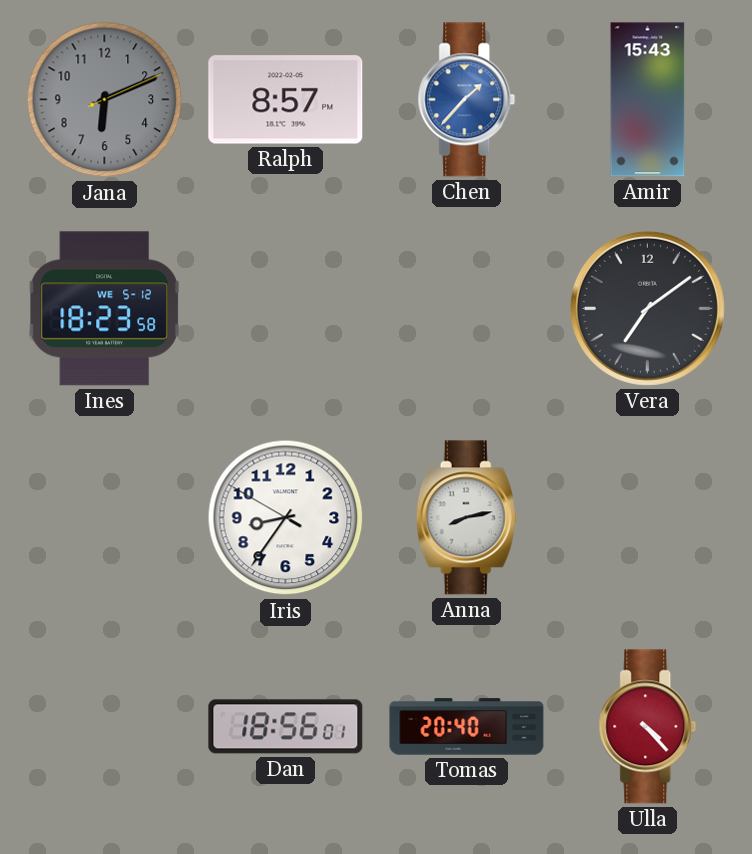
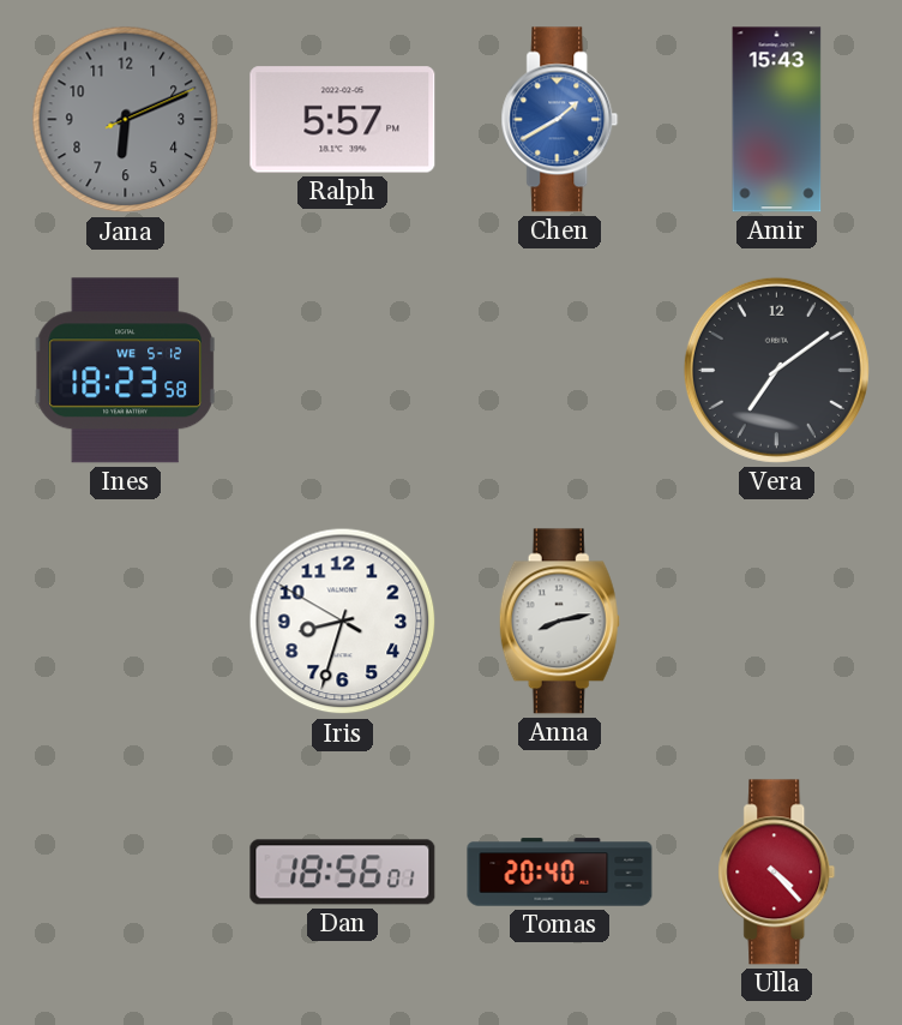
Ralph: 8:57 -> 5:57
Chen: 1:37 -> 1:40
Iris: 8:35 -> 8:32
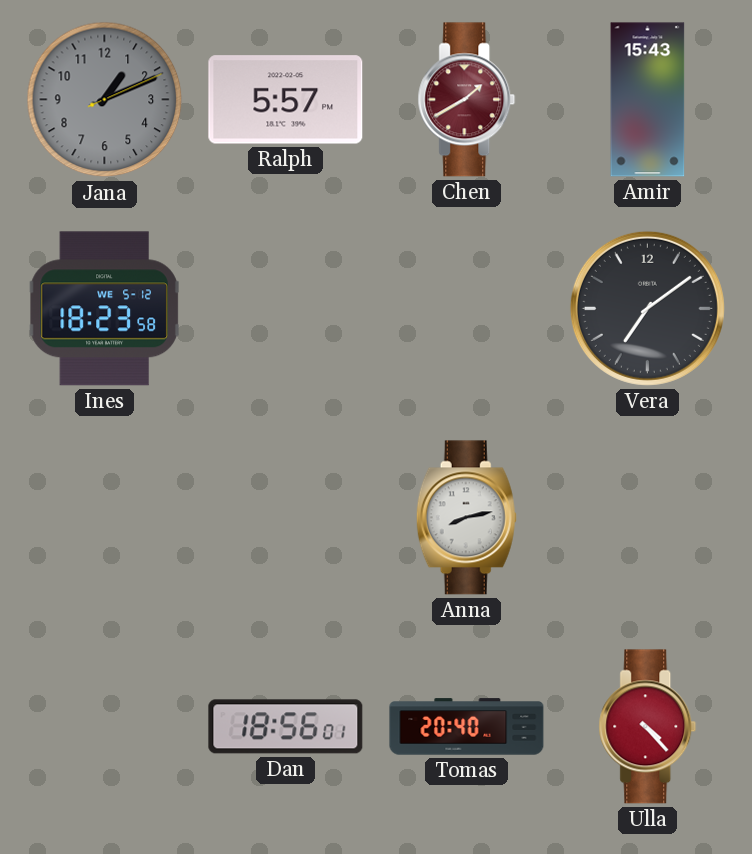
Jana: 6:11 -> 1:11
Chen dial: blue -> burgundy
Iris: 8:32 -> none
